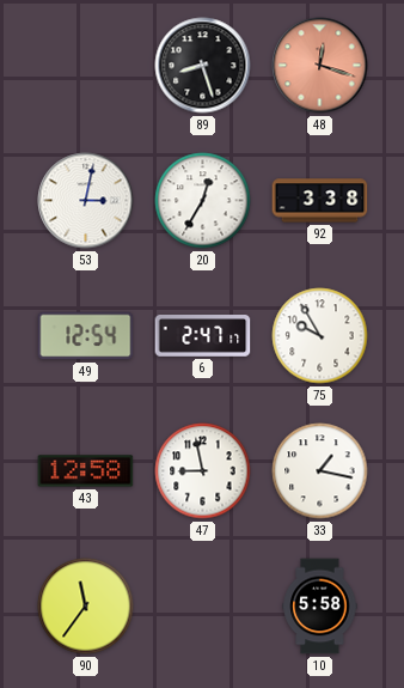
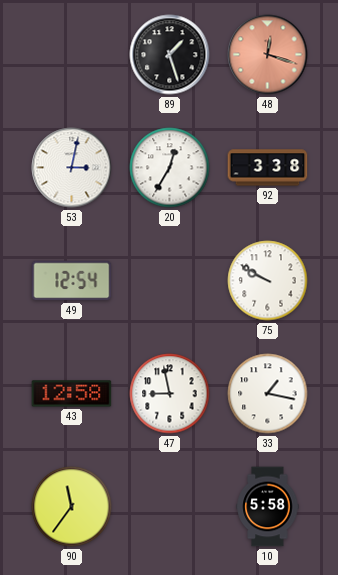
89: 8:27 -> 1:27
6: 2:47 -> none
75: 9:55 -> 9:50
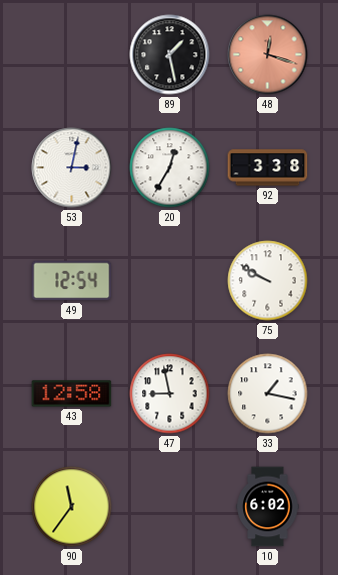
89: 1:27 -> 1:28
10: 5:58 -> 6:02
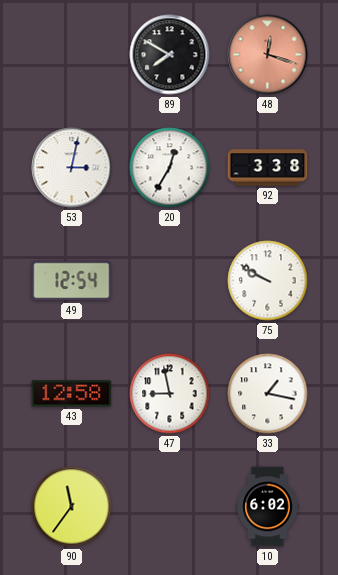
89: 1:28 -> 7:50
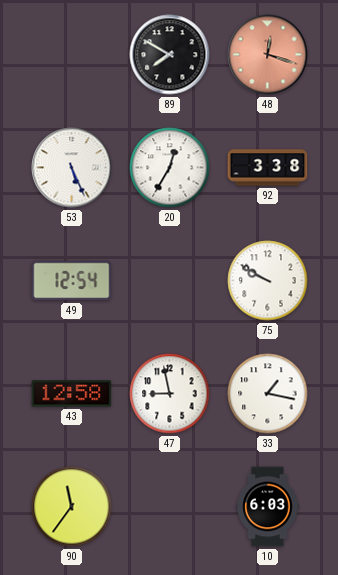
53: 3:02 -> 5:26
10: 6:02 -> 6:03
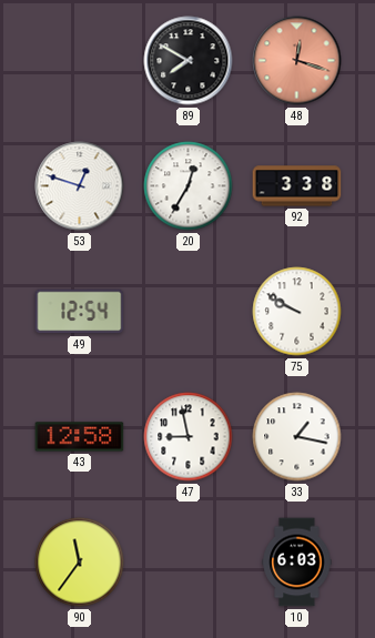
53: 5:26 -> 12:48
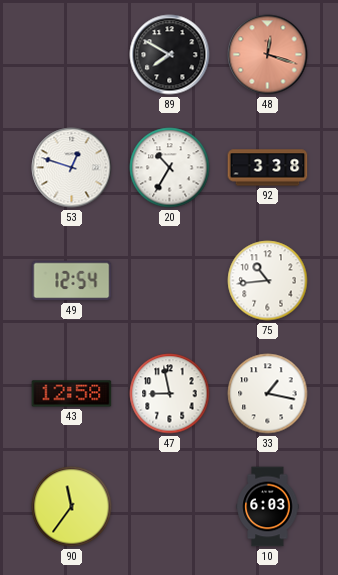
20: 12:35 -> 10:35
75: 9:50 -> 10:44
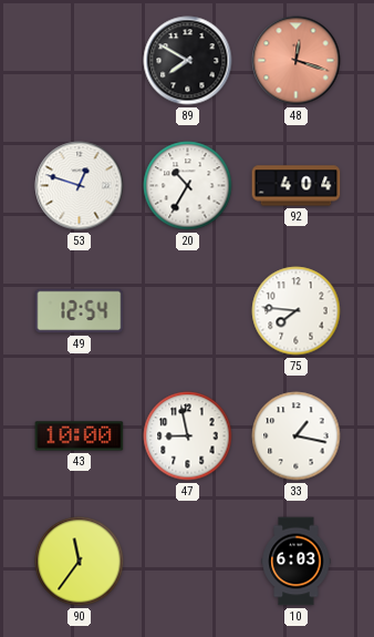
92: 3:38 -> 4:04
75: 10:44 -> 7:46
43: 12:58 -> 10:00
